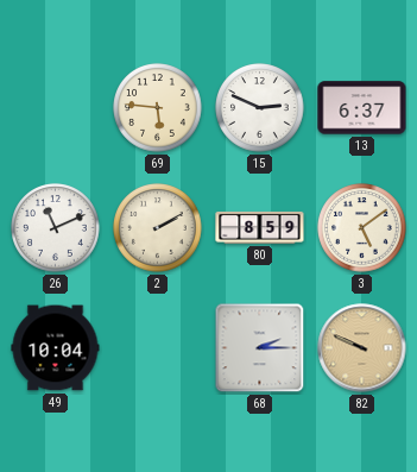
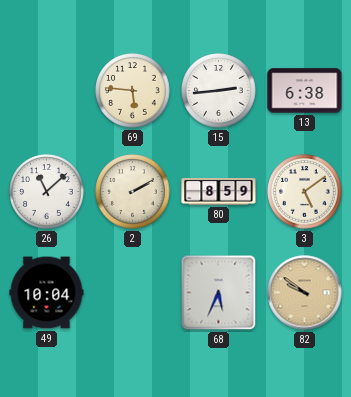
15: 2:49 -> 2:44
13: 6:37 -> 6:38
26: 11:11 -> 11:08
68: 2:15 -> 5:34
82: 9:49 -> 9:51
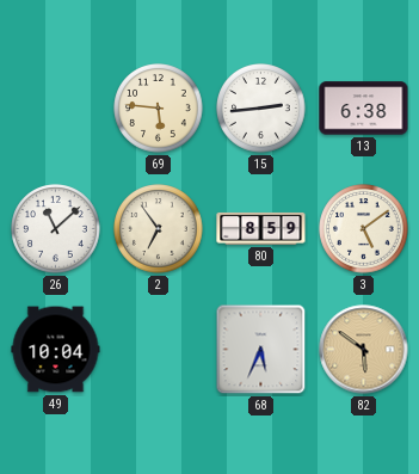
2: 2:10 -> 6:54
82: 9:51 -> 5:51
